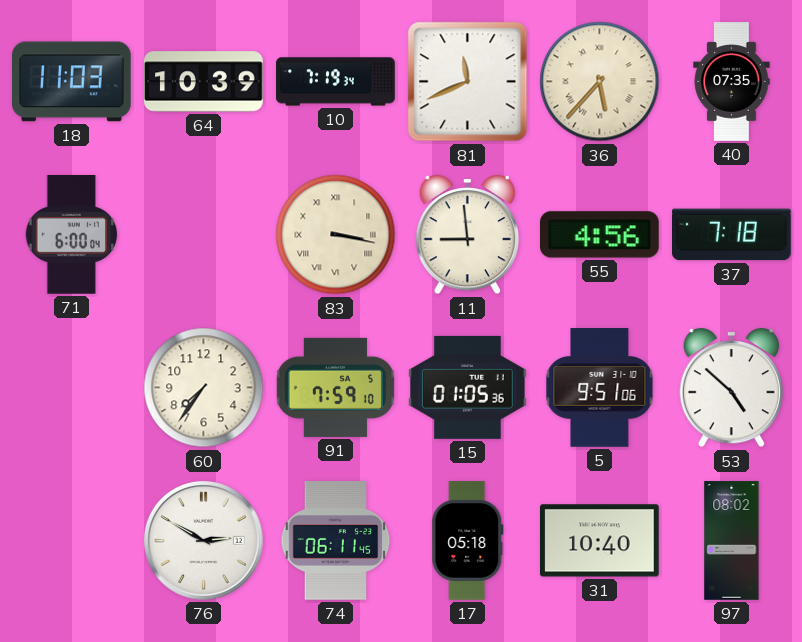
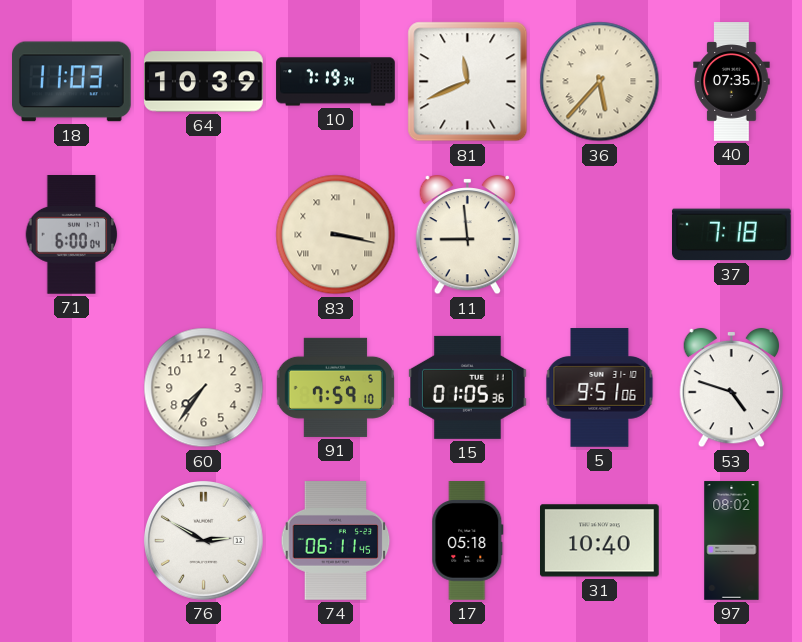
55: 4:56 -> none
53: 4:52 -> 4:48
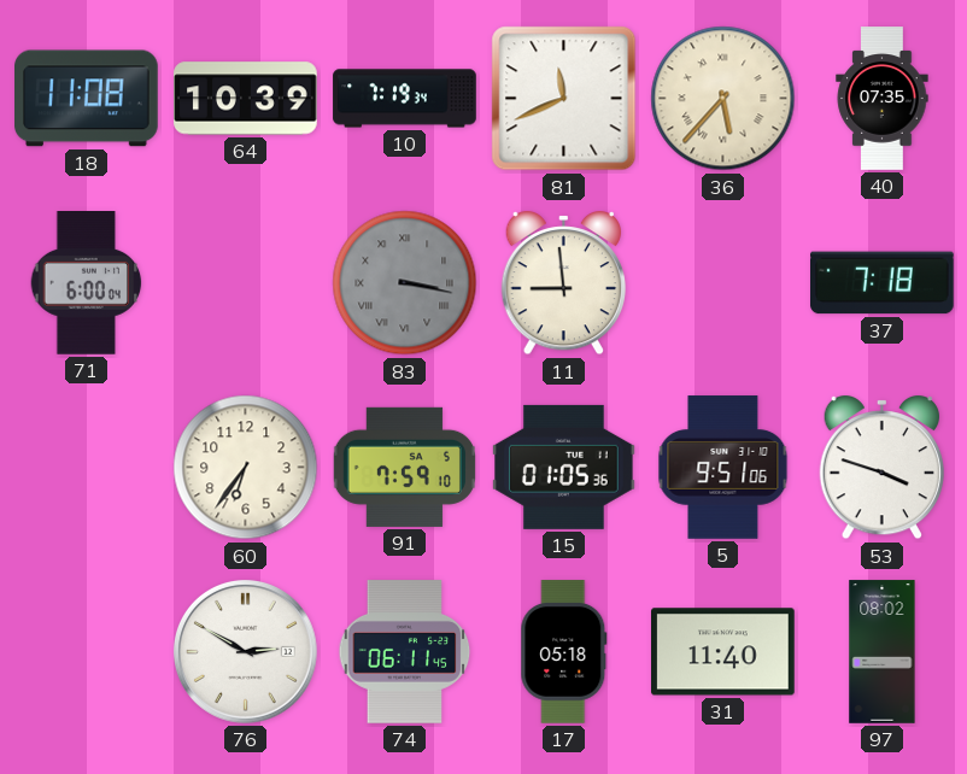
18: 11:03 -> 11:08
83 dial: cream -> grey
60: 7:36 -> 6:36
53: 4:48 -> 3:48
31: 10:40 -> 11:40
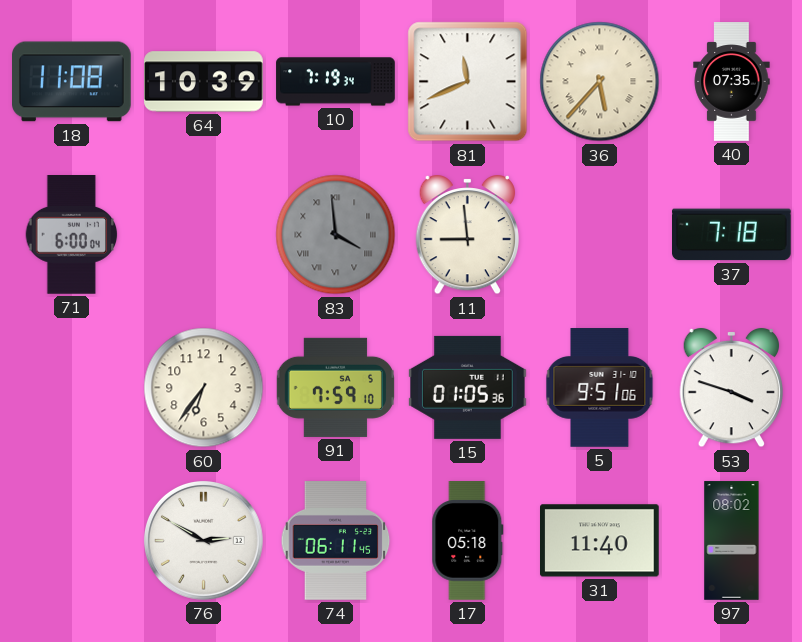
83: 3:17 -> 3:59
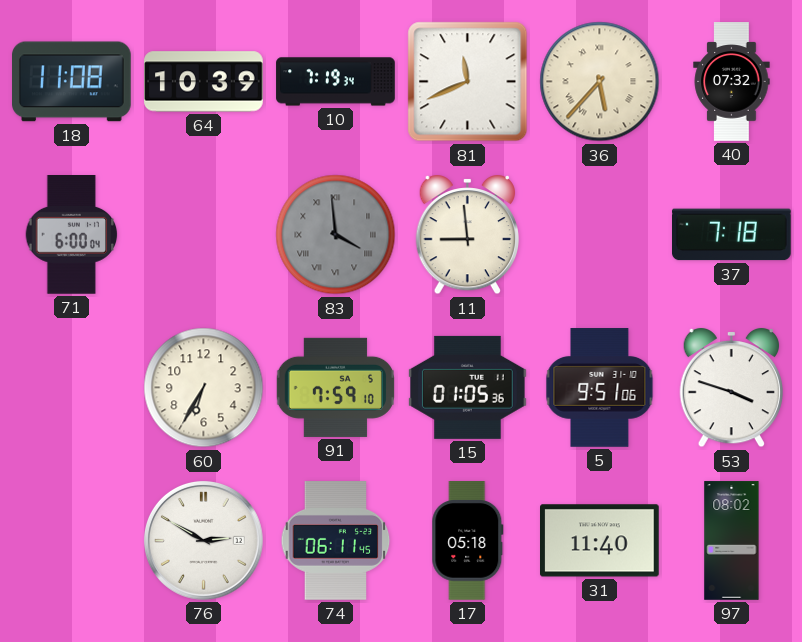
40: 07:35 -> 07:32
60: 6:36 -> 6:35
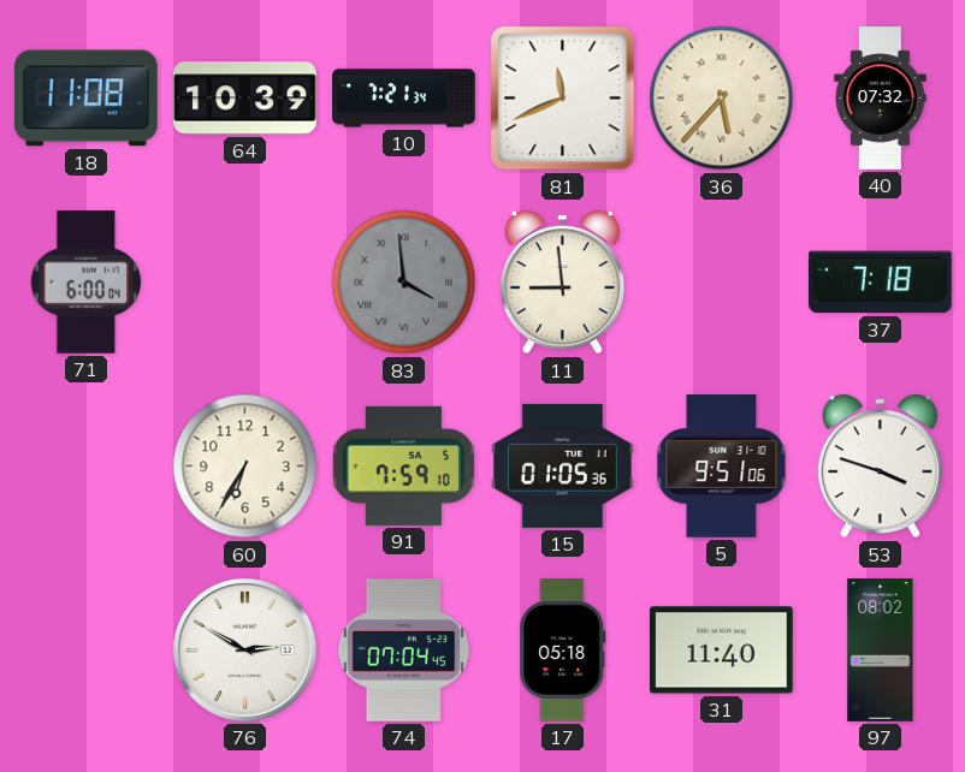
10: 7:19 -> 7:21
74: 06:11 -> 07:04
